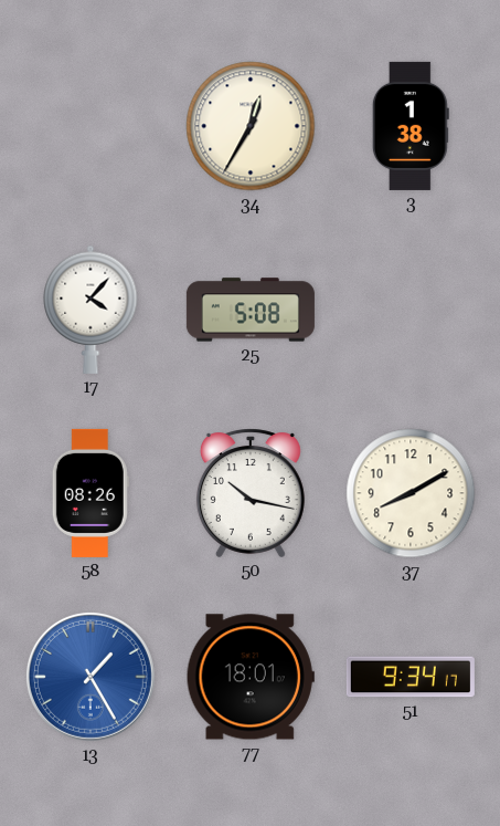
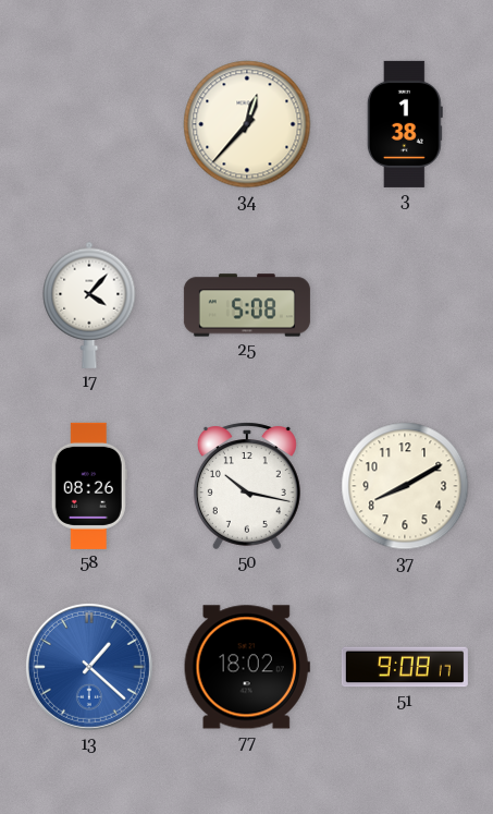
34: 12:35 -> 12:37
13: 1:25 -> 1:22
77: 18:01 -> 18:02
51: 9:34 -> 9:08
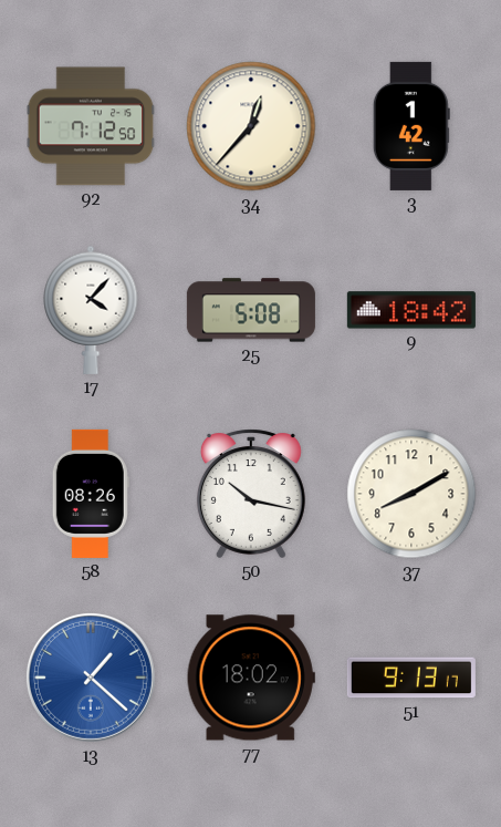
92: none -> 7:12
3: 1:38 -> 1:42
9: none -> 18:42
51: 9:08 -> 9:13
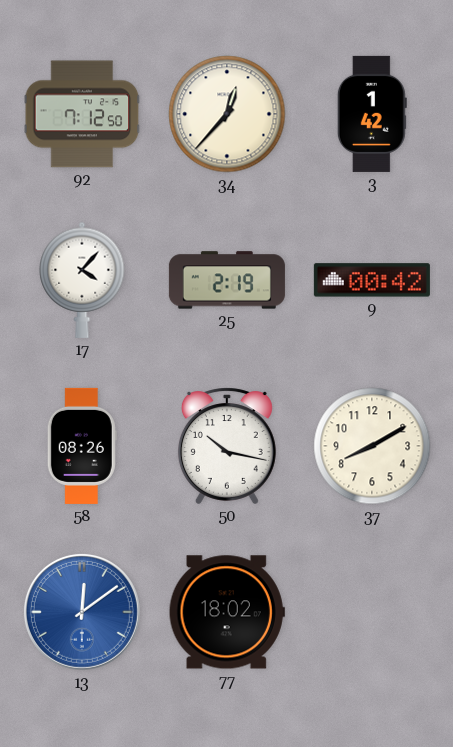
25: 5:08 -> 2:19
9: 18:42 -> 00:42
13: 1:22 -> 12:09
51: 9:13 -> none
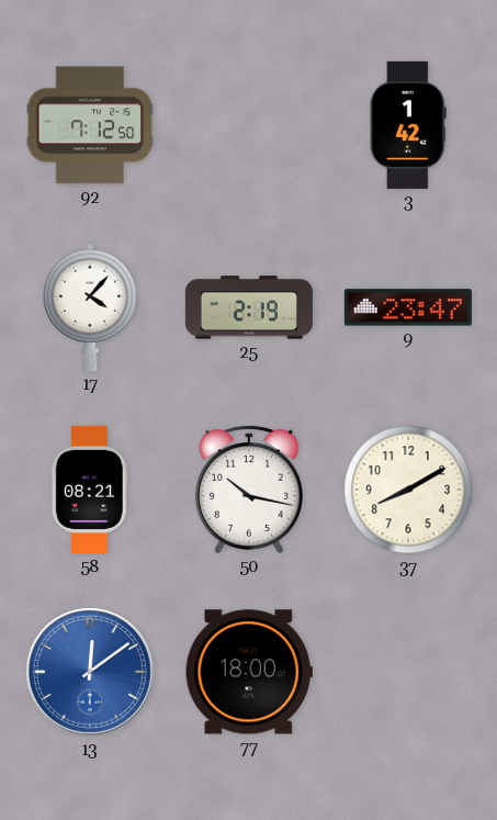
34: 12:37 -> none
9: 00:42 -> 23:47
58: 08:26 -> 08:21
77: 18:02 -> 18:00
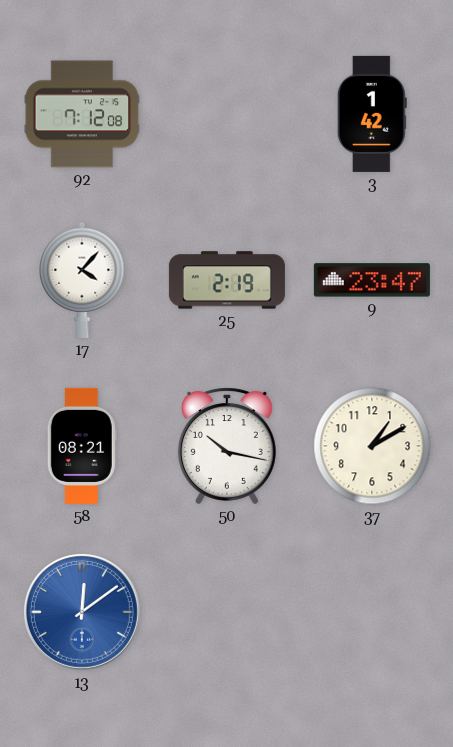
92: 7:12:50 -> 7:12:08
37: 8:10 -> 1:10
77: 18:00 -> none
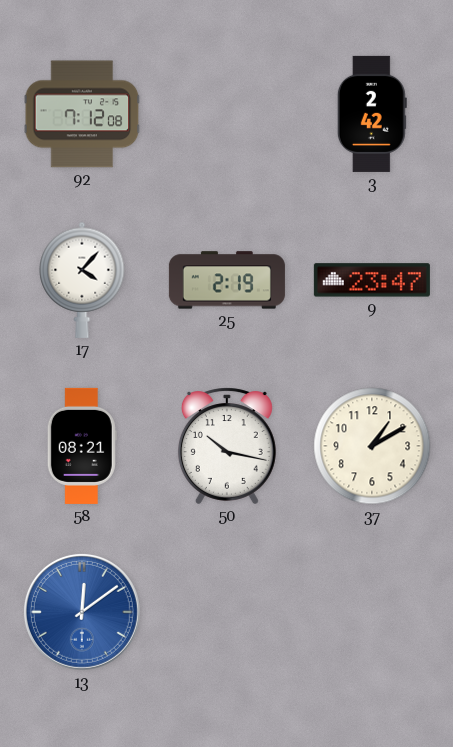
3: 1:42 -> 2:42
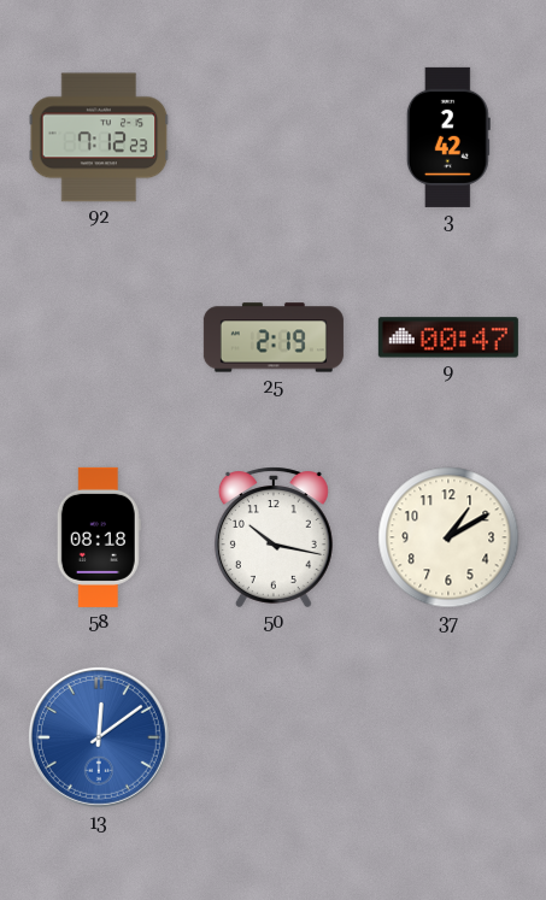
92: 7:12:08 -> 7:12:23
17: 4:07 -> none
9: 23:47 -> 00:47
58: 08:21 -> 08:18
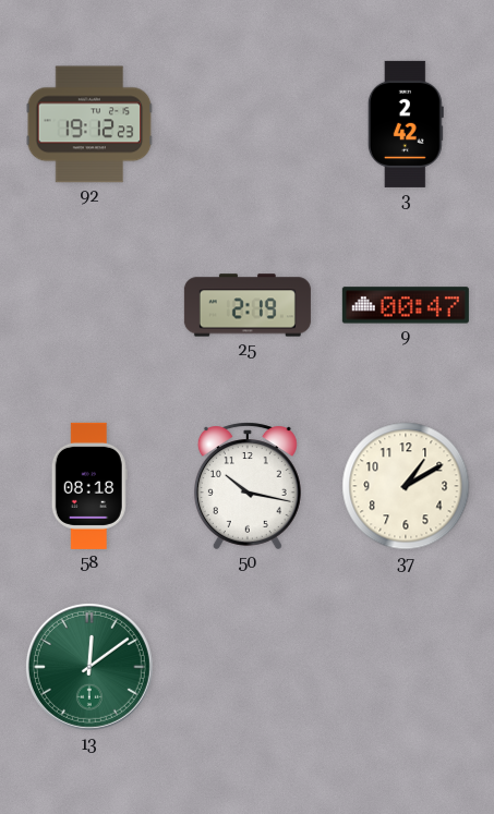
92: 7:12 -> 19:12
13 dial: blue -> green
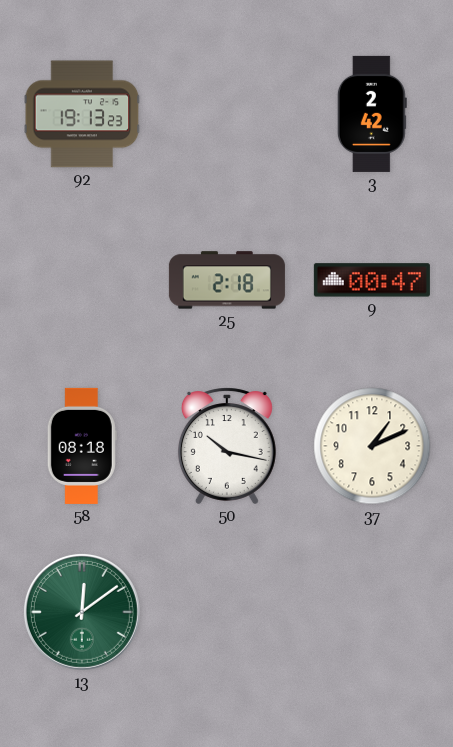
92: 19:12 -> 19:13
25: 2:19 -> 2:18
37: 1:10 -> 1:11
